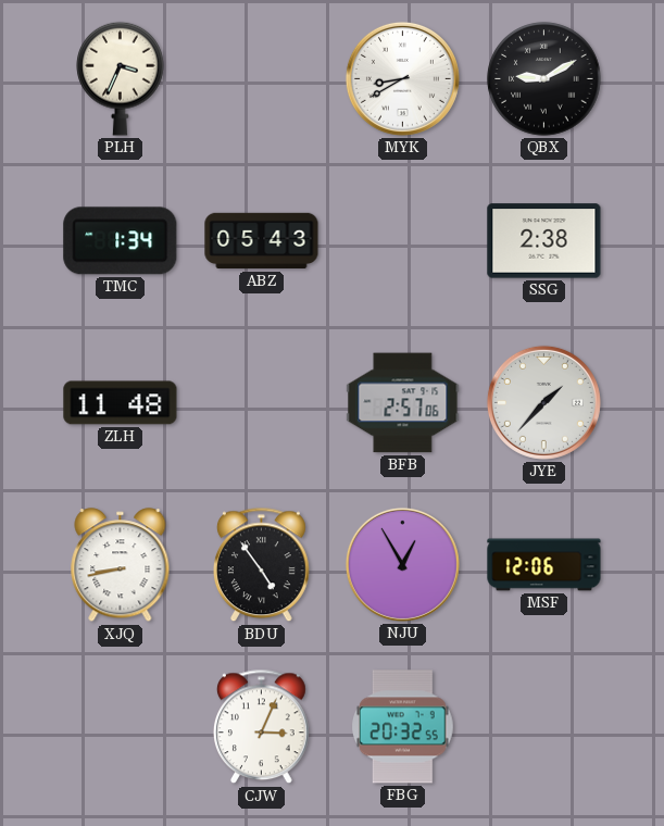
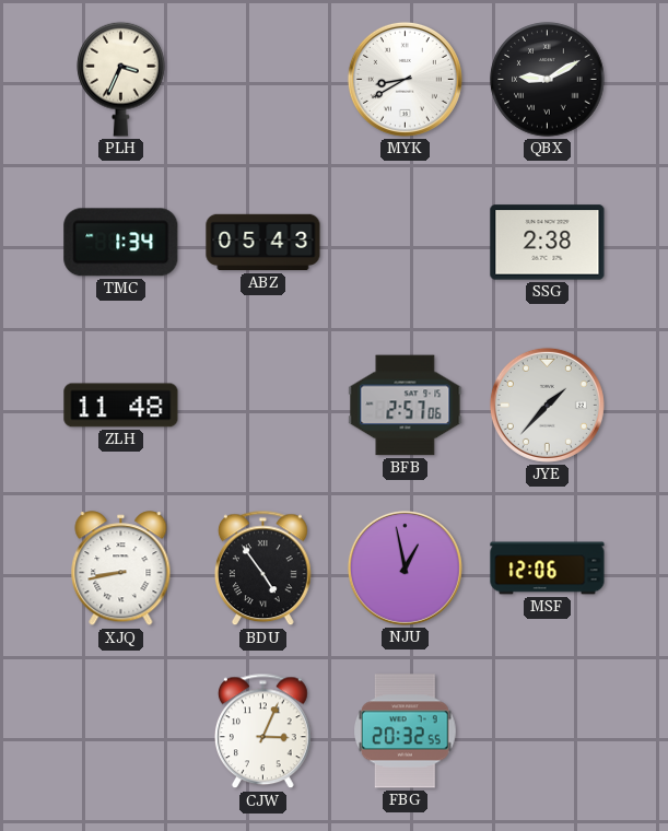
NJU: 12:55 -> 12:58
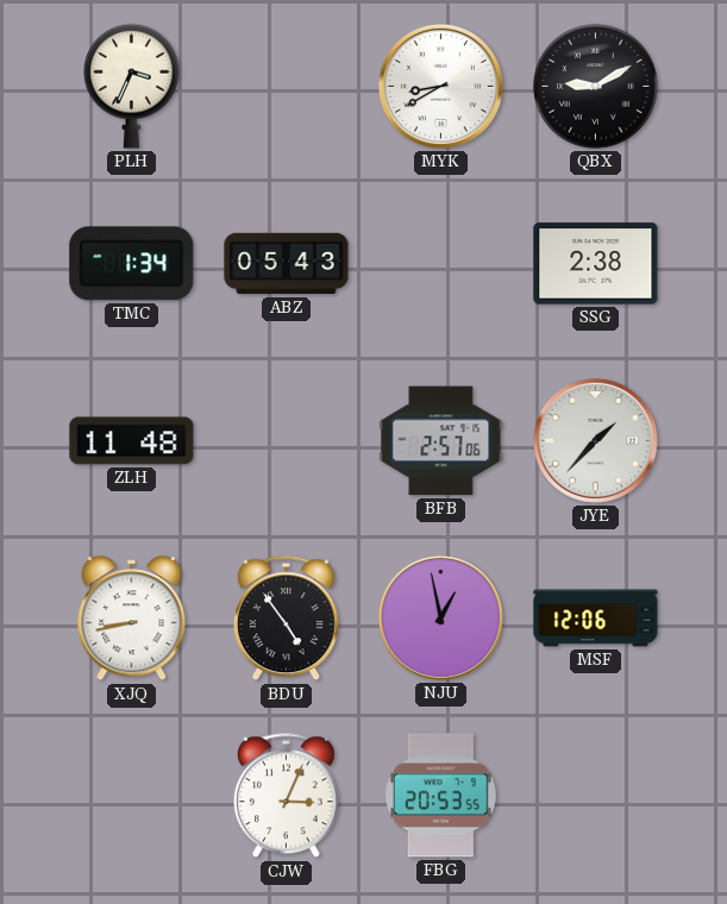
FBG: 20:32 -> 20:53
